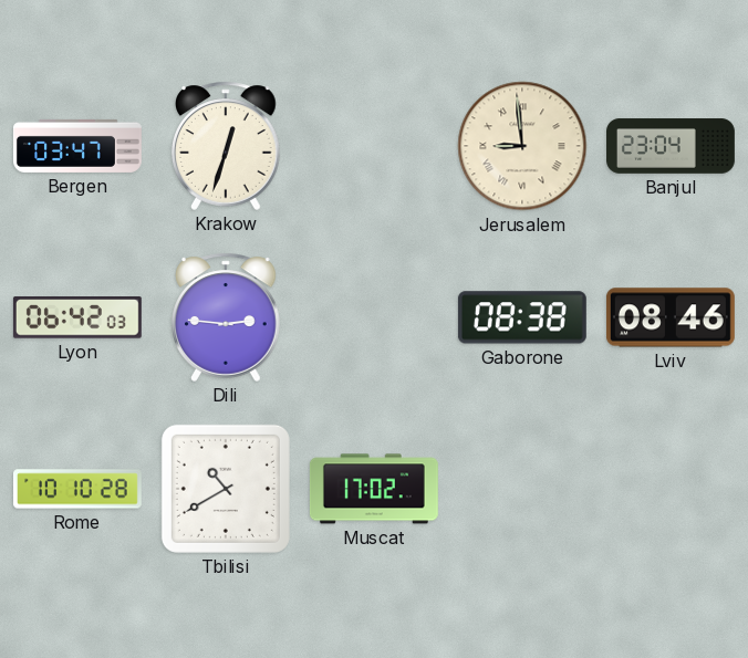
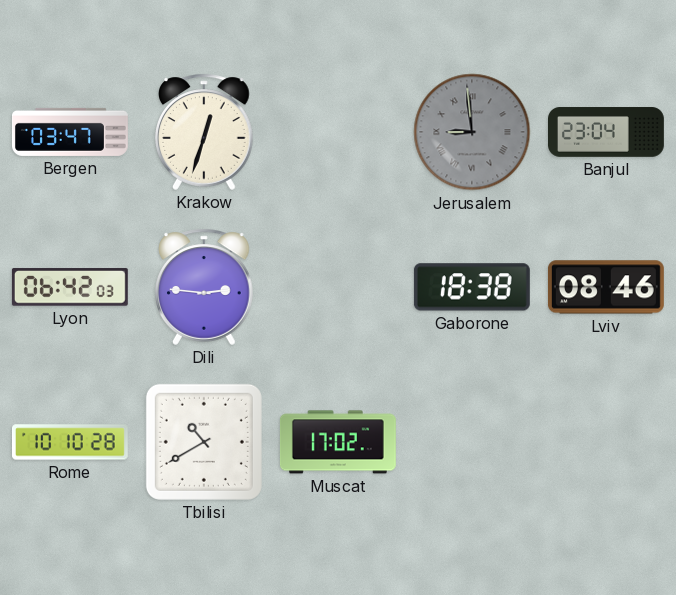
Jerusalem dial: cream -> grey
Gaborone: 08:38 -> 18:38
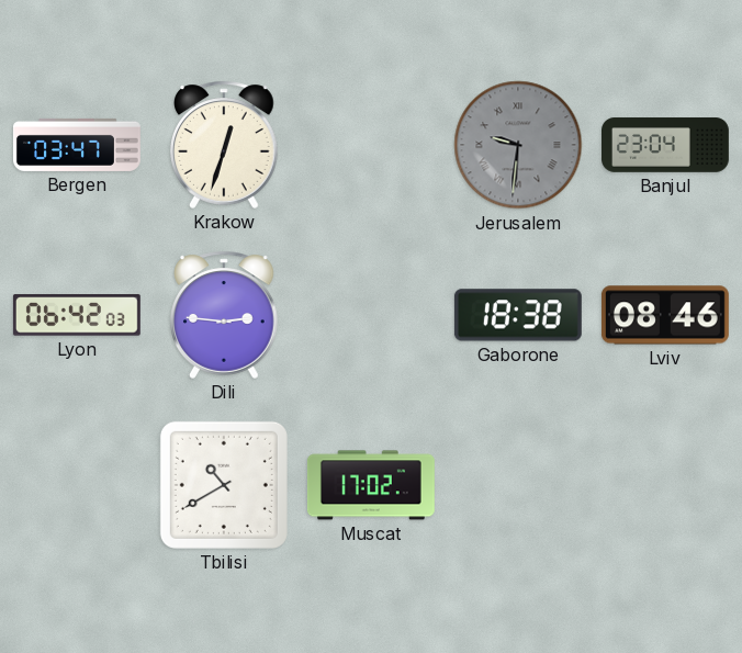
Jerusalem: 8:59 -> 9:31
Rome: 10:10 -> none
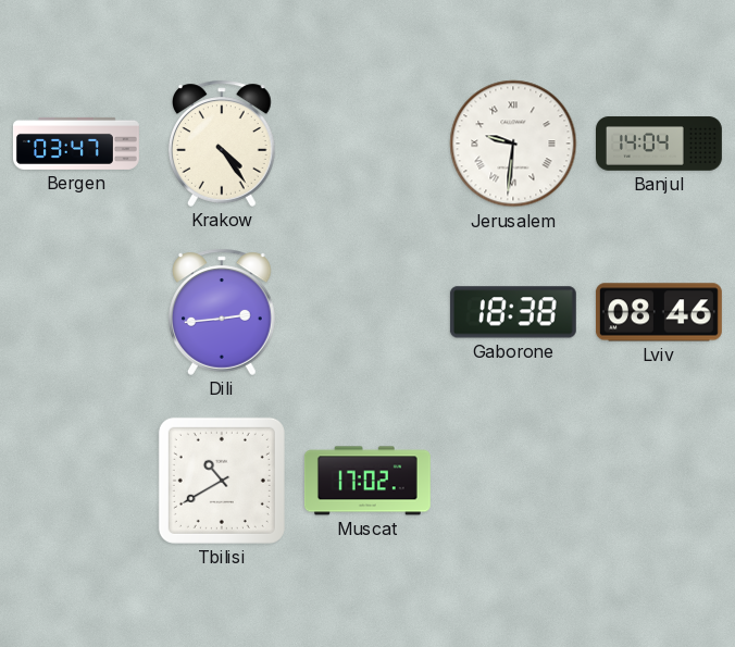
Krakow: 12:33 -> 4:24
Jerusalem dial: grey -> white
Banjul: 23:04 -> 14:04
Lyon: 06:42 -> none
Dili: 2:46 -> 2:44
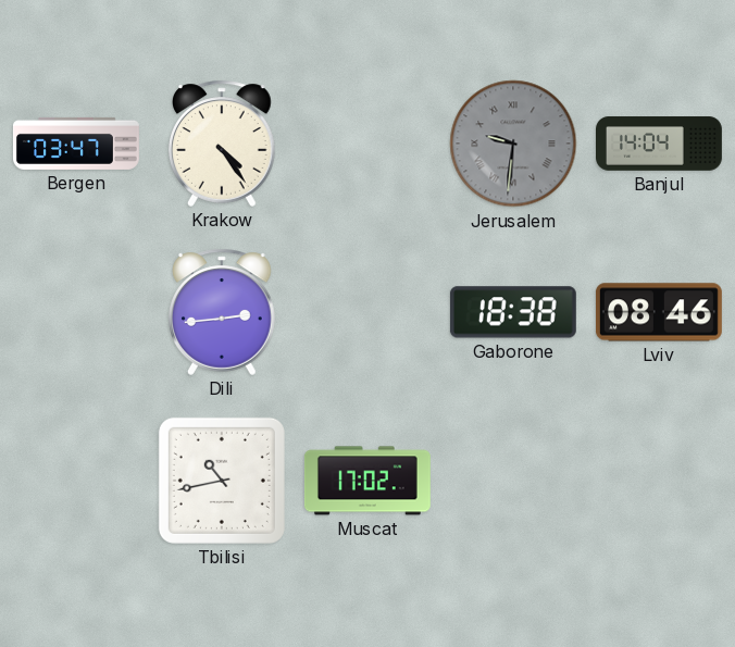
Jerusalem dial: white -> grey
Tbilisi: 10:40 -> 10:43
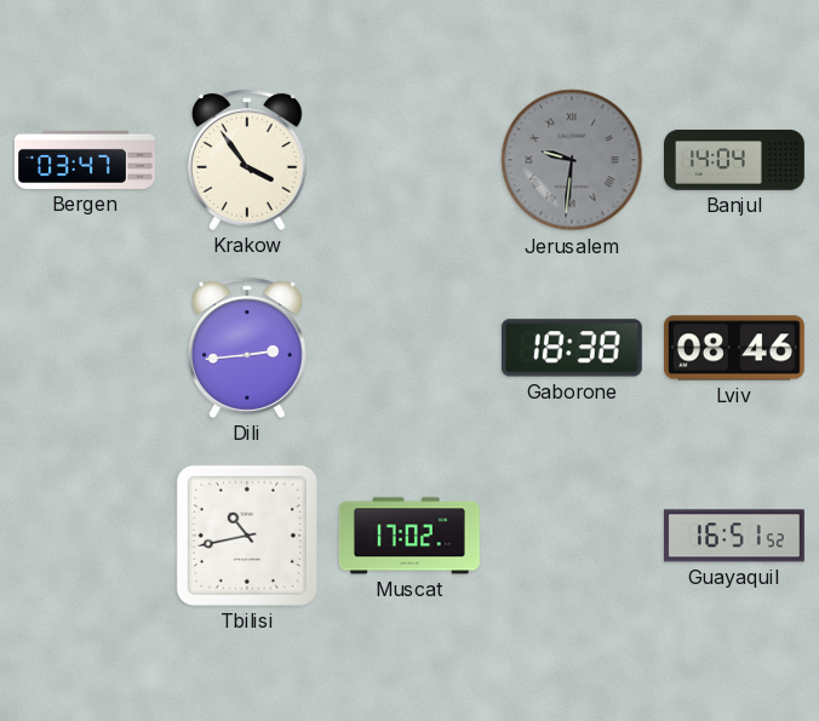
Krakow: 4:24 -> 3:54
Guayaquil: none -> 16:51
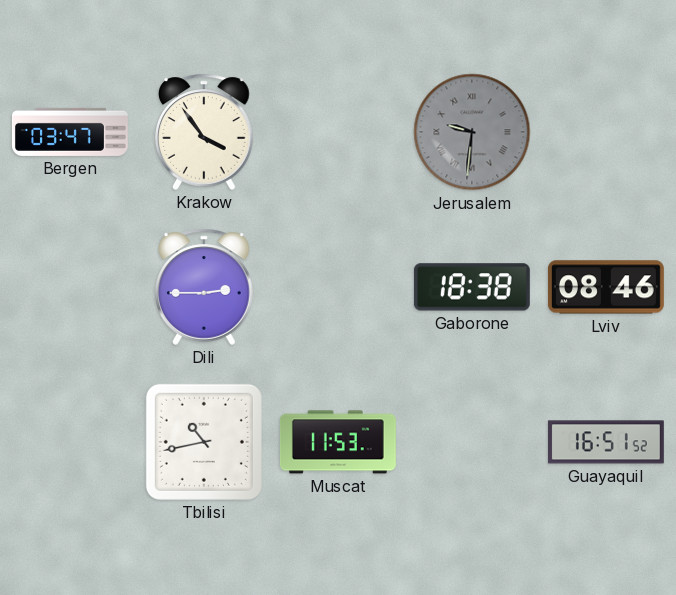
Banjul: 14:04 -> none
Dili: 2:44 -> 2:45
Muscat: 17:02 -> 11:53
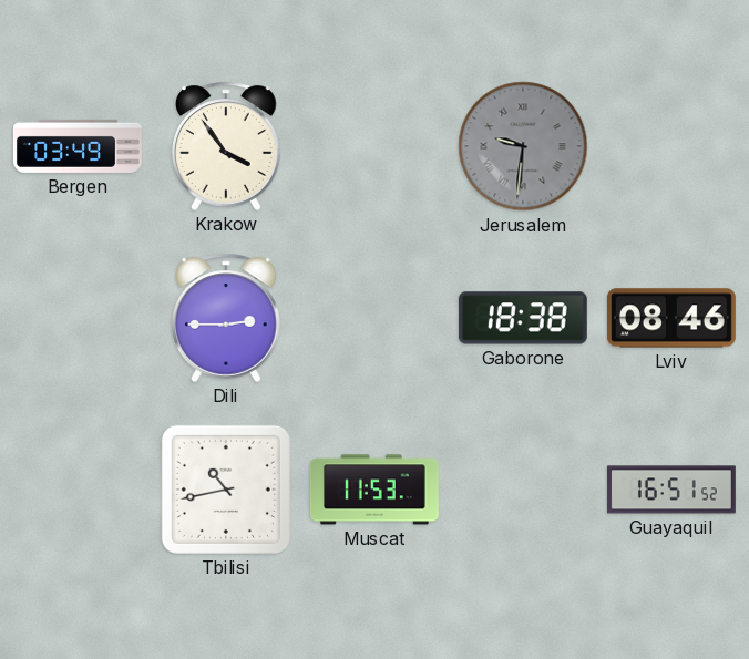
Bergen: 03:47 -> 03:49
